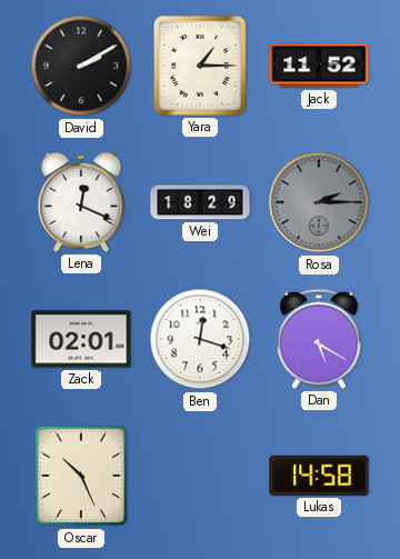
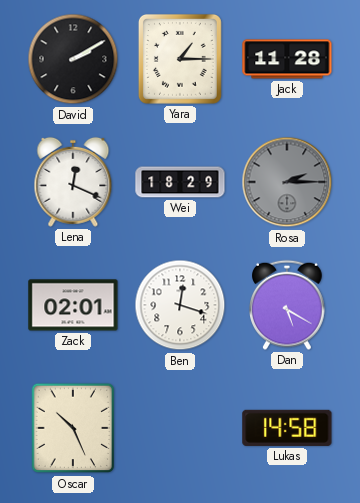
Jack: 11:52 -> 11:28
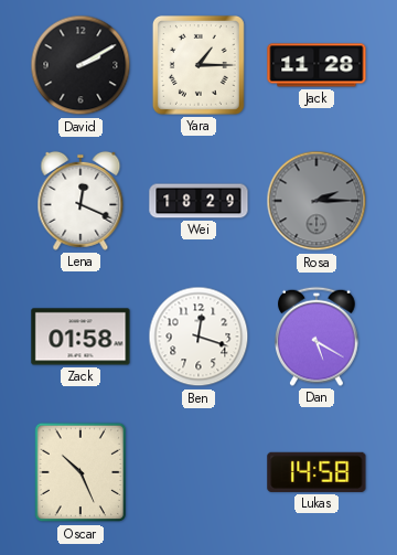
Zack: 02:01 -> 01:58
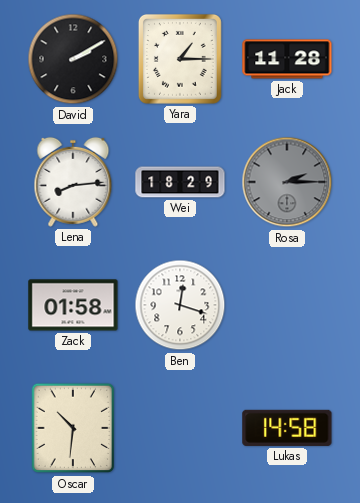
Lena: 12:19 -> 8:14
Dan: 5:20 -> none
Oscar: 10:26 -> 10:31
